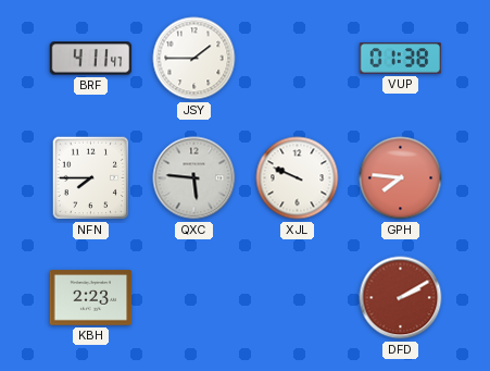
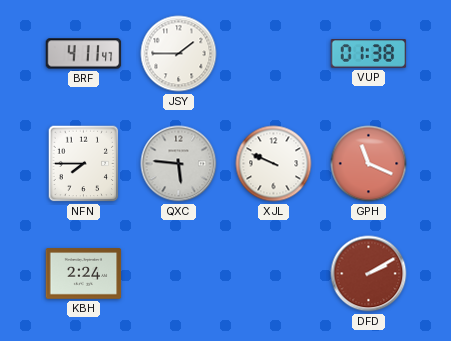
GPH: 7:46 -> 11:19
KBH: 2:23 -> 2:24
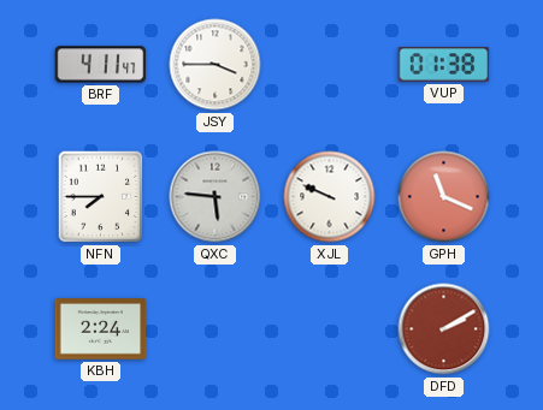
JSY: 1:45 -> 3:45
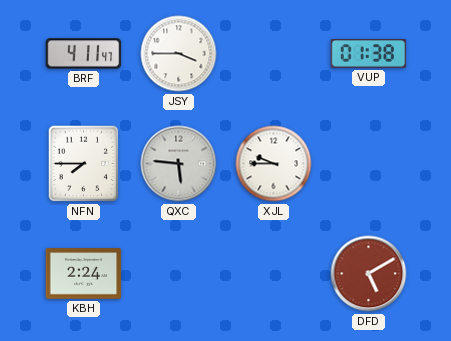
XJL: 9:49 -> 9:45
GPH: 11:19 -> none
DFD: 2:10 -> 5:10
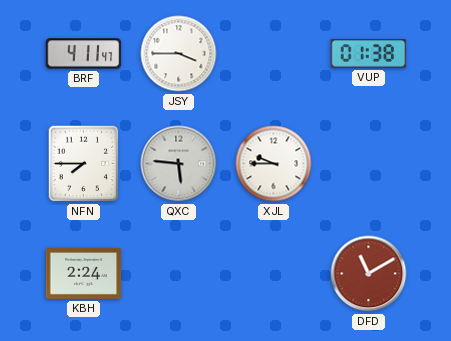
DFD: 5:10 -> 11:10
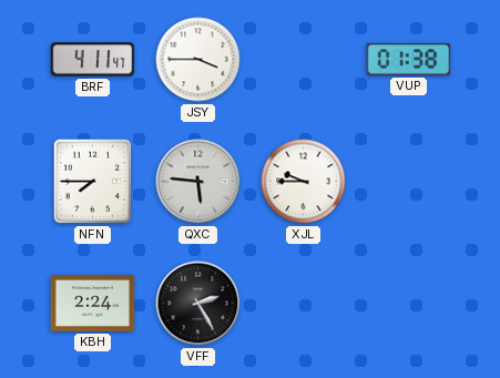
VFF: none -> 2:25
DFD: 11:10 -> none
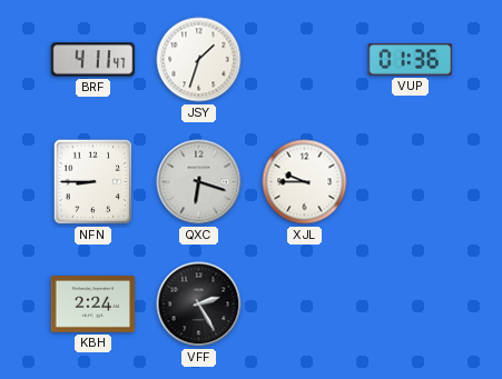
JSY: 3:45 -> 1:33
VUP: 01:38 -> 01:36
NFN: 7:45 -> 8:45
QXC: 5:46 -> 6:18
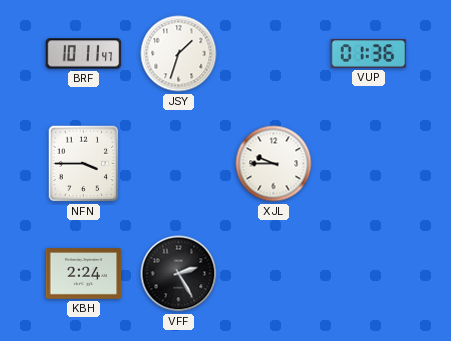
BRF: 4:11 -> 10:11
NFN: 8:45 -> 3:45
QXC: 6:18 -> none
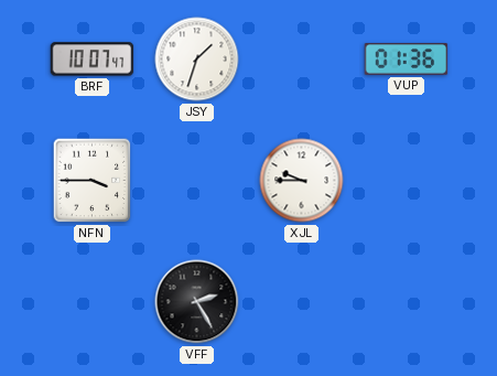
BRF: 10:11 -> 10:07
KBH: 2:24 -> none
